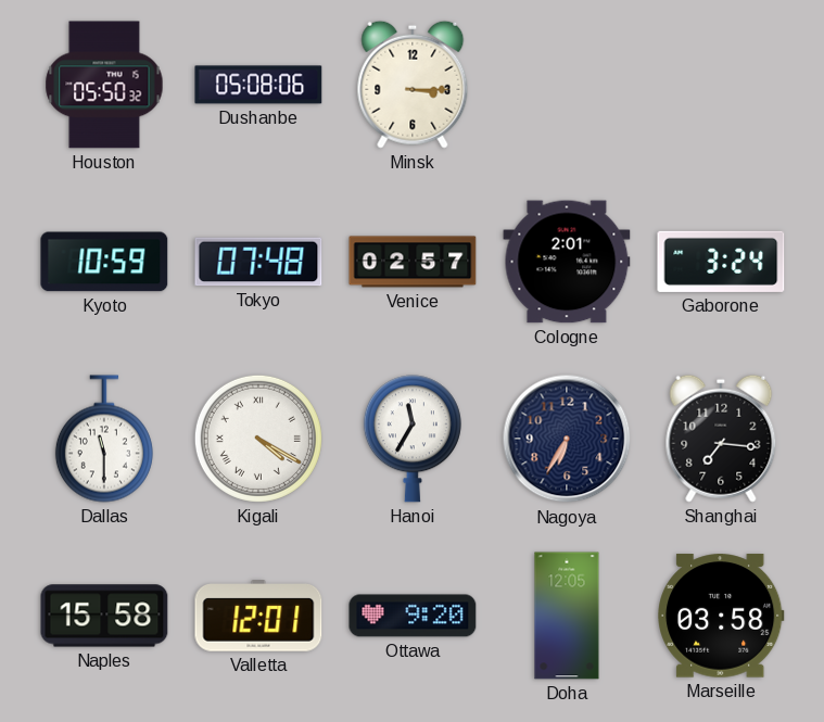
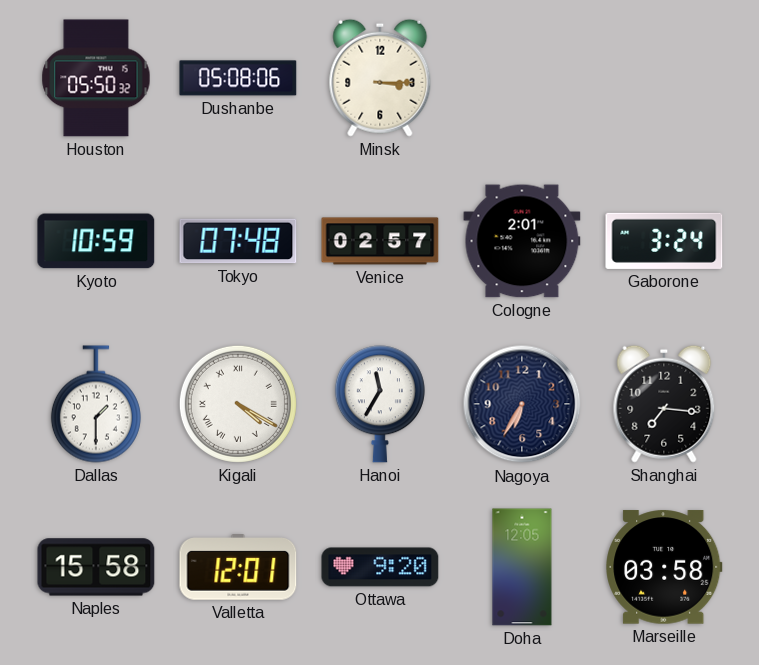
Dallas: 11:30 -> 1:30
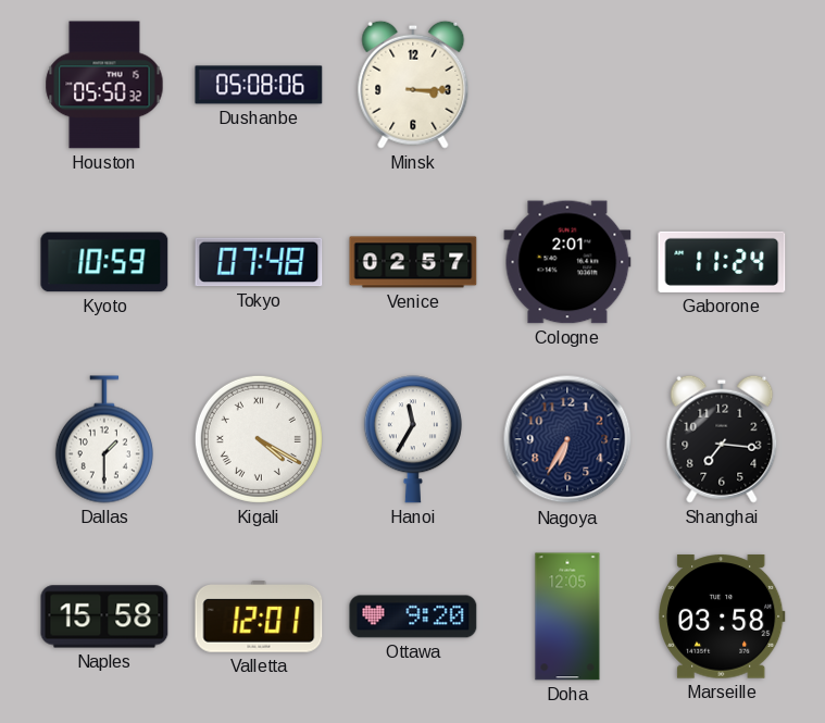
Gaborone: 3:24 -> 11:24
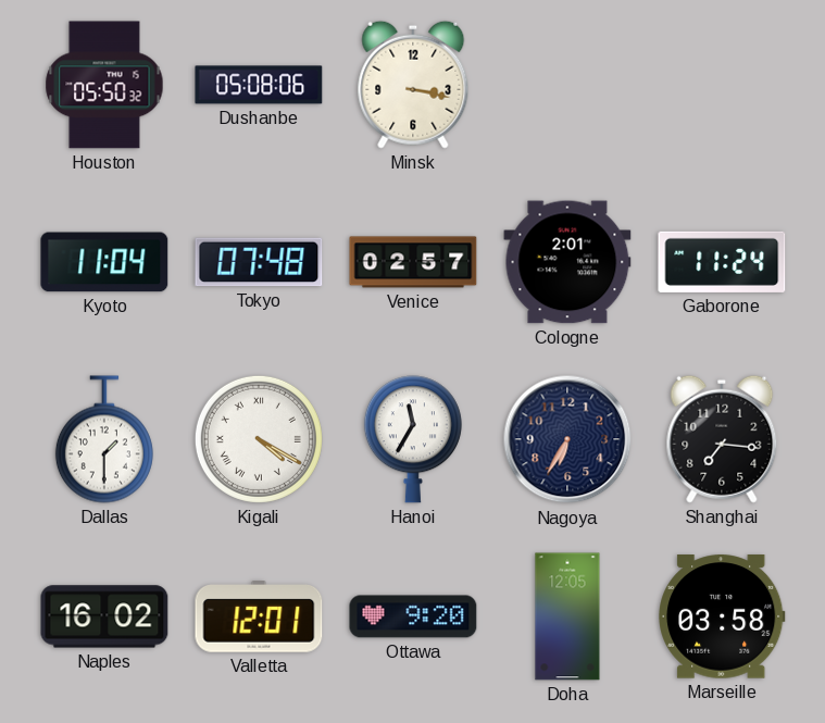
Minsk: 3:15 -> 3:17
Kyoto: 10:59 -> 11:04
Naples: 15:58 -> 16:02
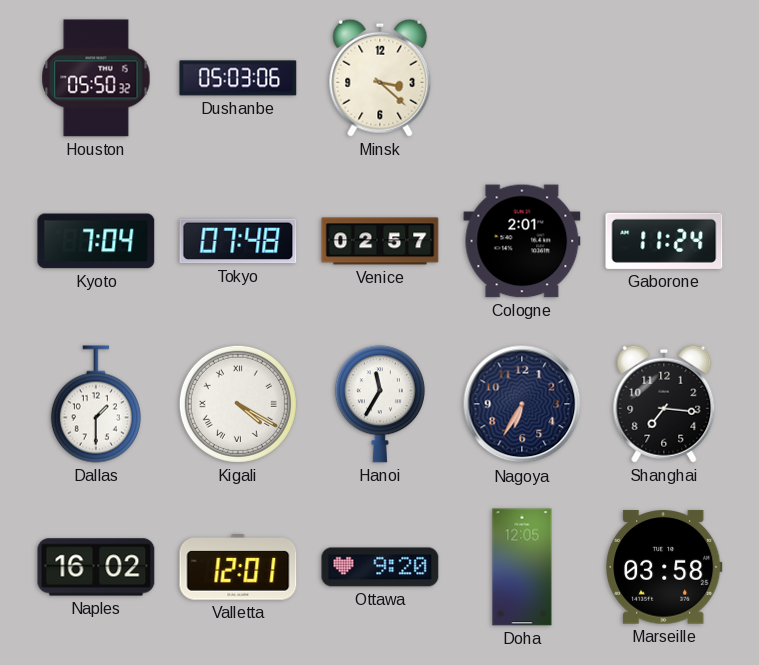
Dushanbe: 05:08 -> 05:03
Minsk: 3:17 -> 3:22
Kyoto: 11:04 -> 7:04
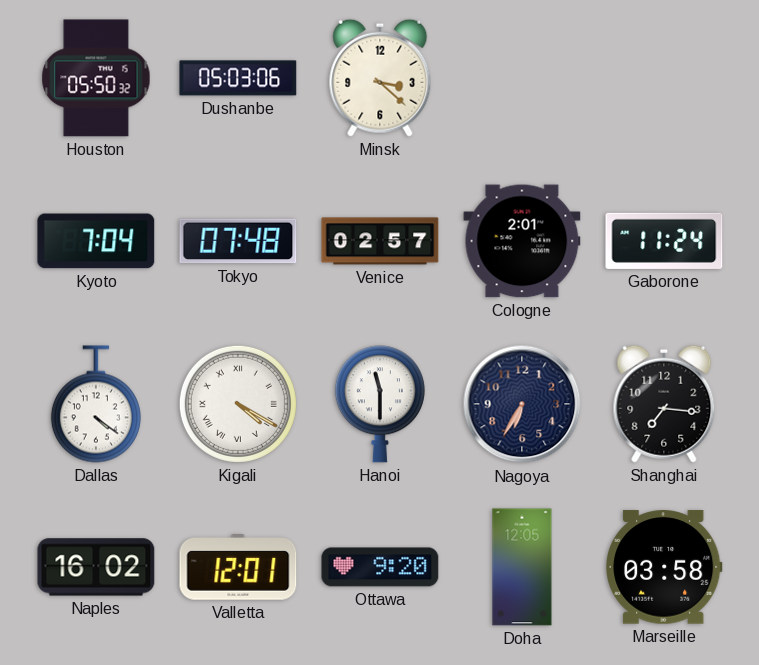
Dallas: 1:30 -> 4:21
Hanoi: 11:35 -> 11:30
